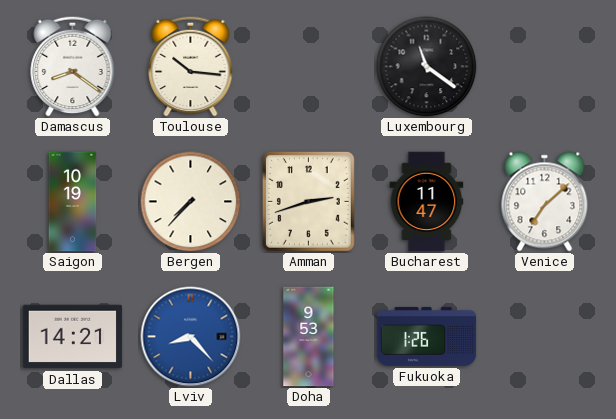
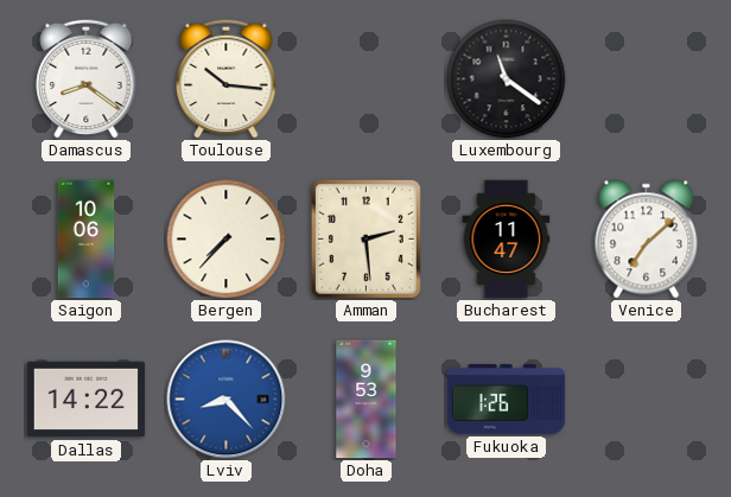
Saigon: 10:19 -> 10:06
Amman: 2:42 -> 2:29
Dallas: 14:21 -> 14:22
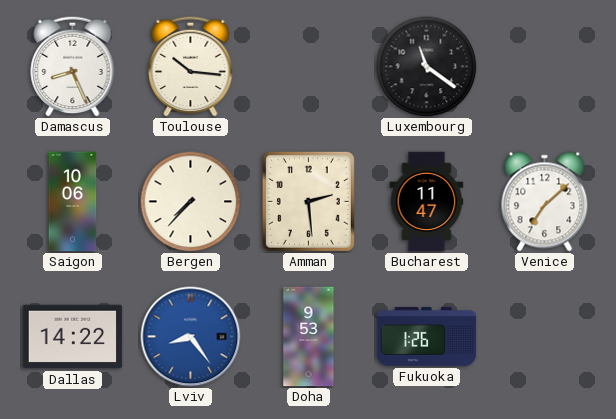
Damascus: 8:21 -> 8:26
Lviv: 8:23 -> 8:24
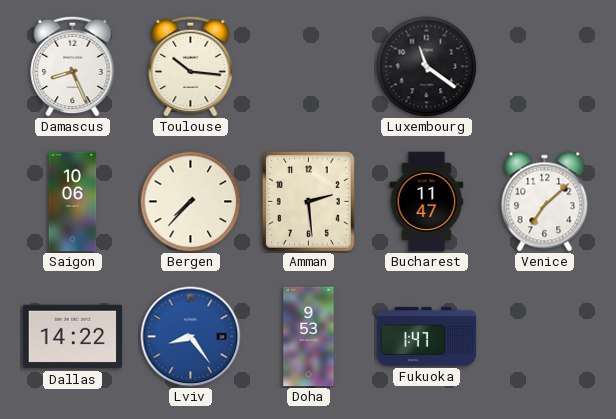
Fukuoka: 1:26 -> 1:47
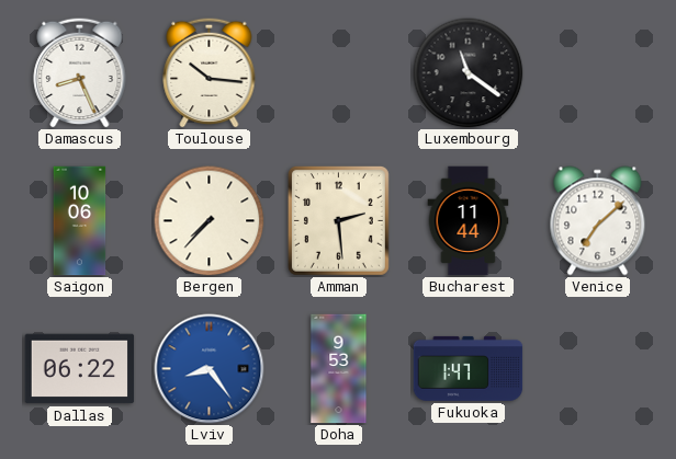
Bucharest: 11:47 -> 11:44
Dallas: 14:22 -> 06:22
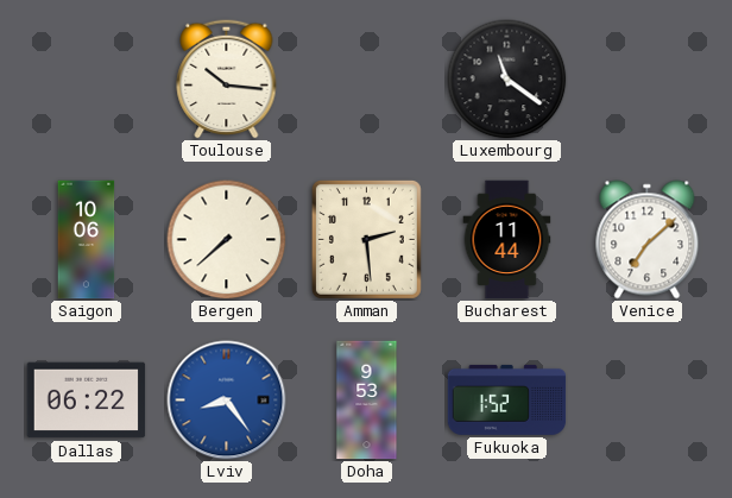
Damascus: 8:26 -> none
Bergen: 7:37 -> 7:38
Fukuoka: 1:47 -> 1:52
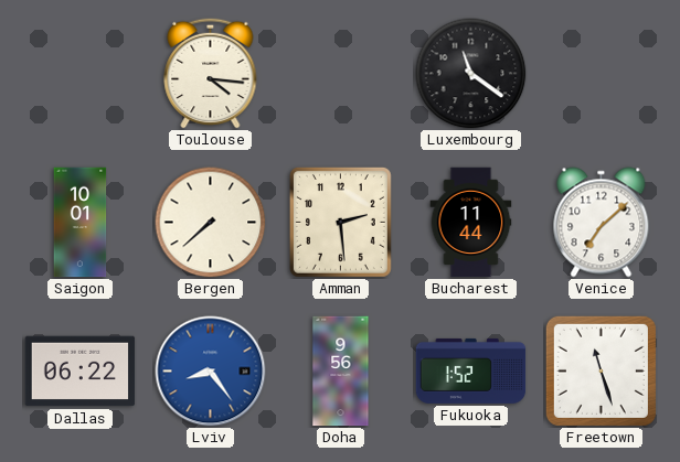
Toulouse: 10:16 -> 4:16
Saigon: 10:06 -> 10:01
Doha: 9:53 -> 9:56
Freetown: none -> 11:27
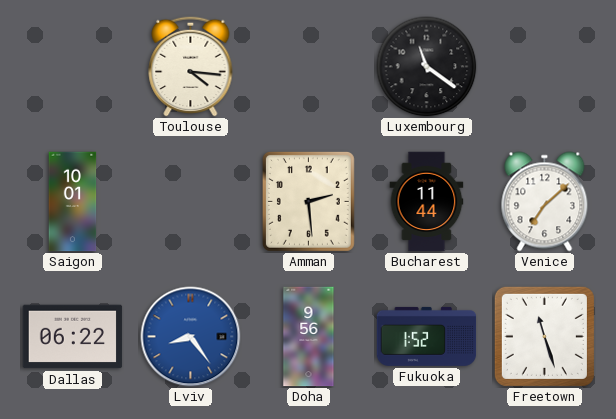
Bergen: 7:38 -> none
